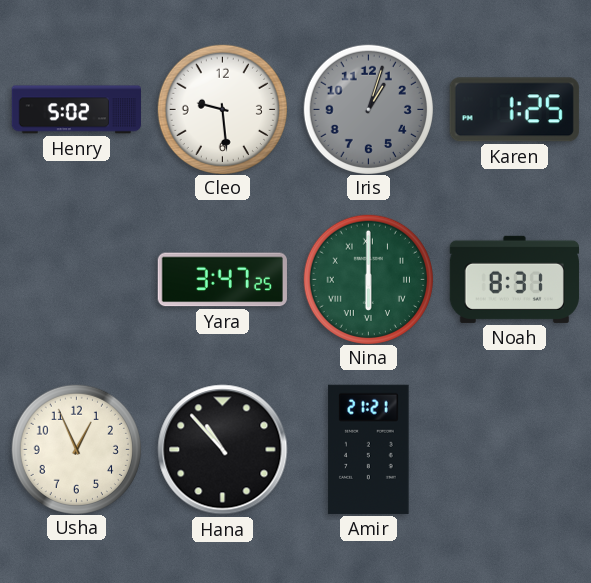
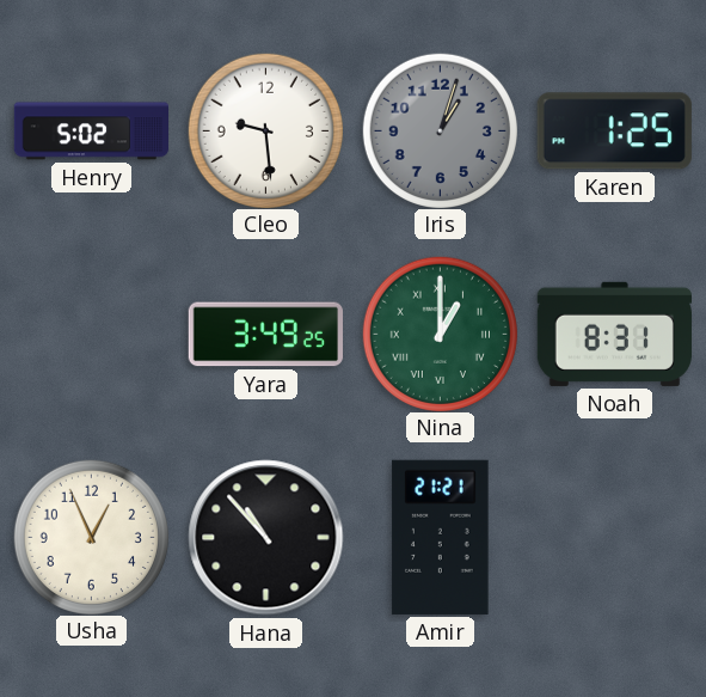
Yara: 3:47 -> 3:49
Nina: 6:00 -> 1:00
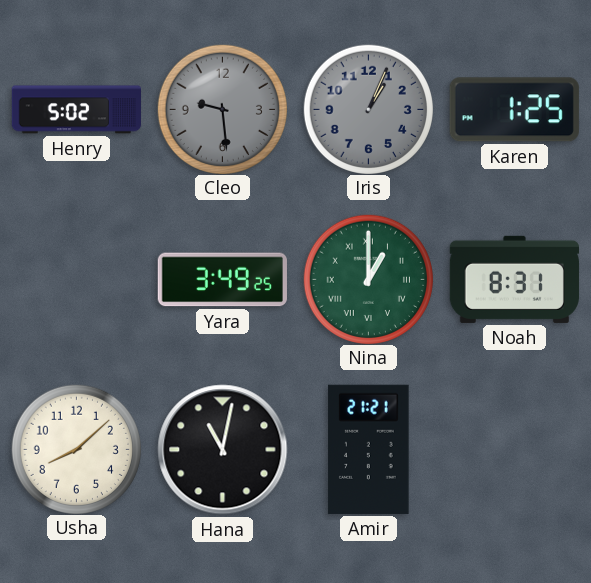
Cleo dial: white -> grey
Iris: 1:03 -> 1:04
Usha: 12:56 -> 8:08
Hana: 10:53 -> 11:02
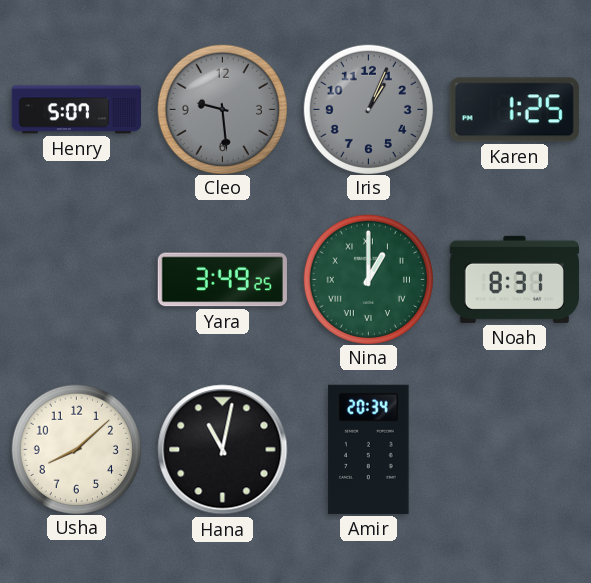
Henry: 5:02 -> 5:07
Amir: 21:21 -> 20:34
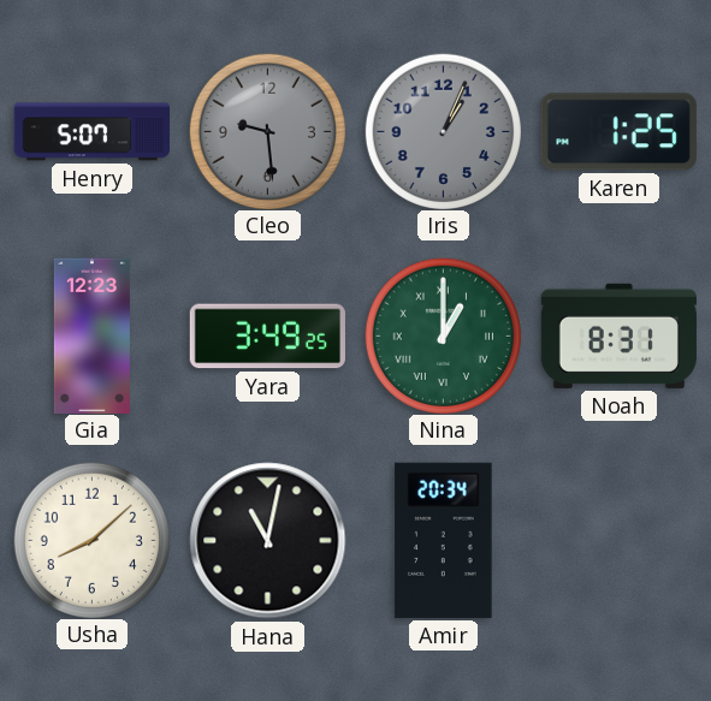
Gia: none -> 12:23
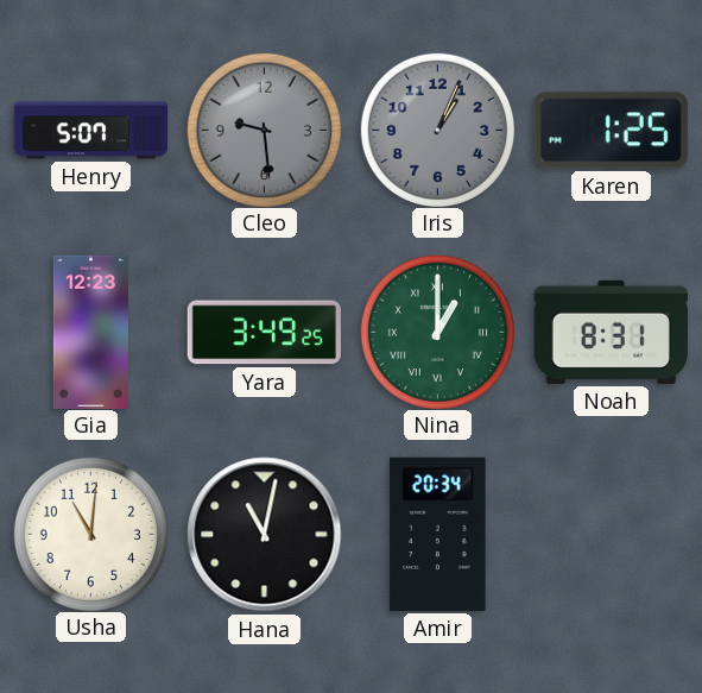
Usha: 8:08 -> 11:01
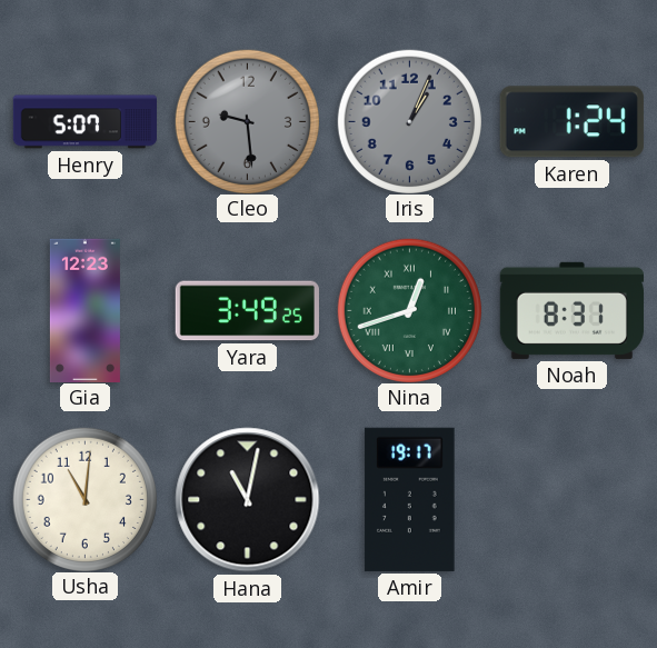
Karen: 1:25 -> 1:24
Nina: 1:00 -> 12:42
Amir: 20:34 -> 19:17
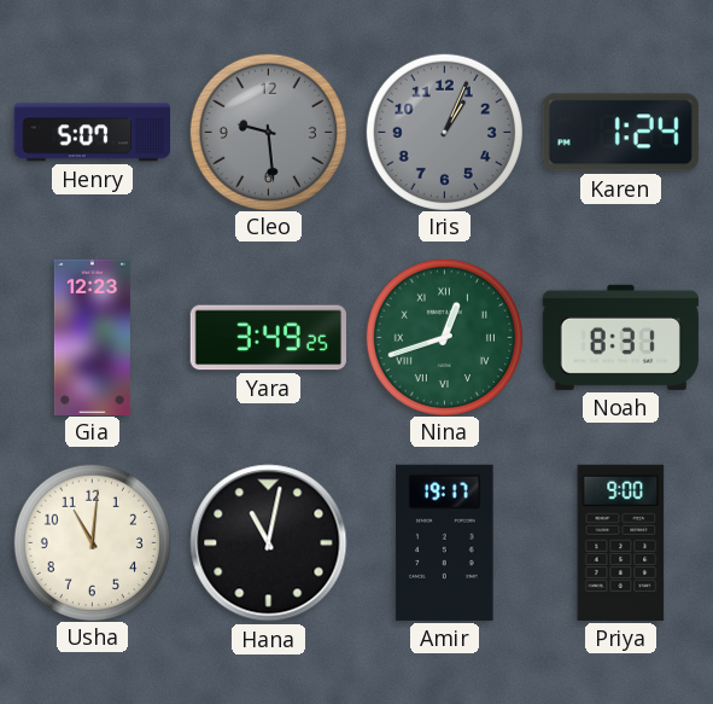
Priya: none -> 9:00
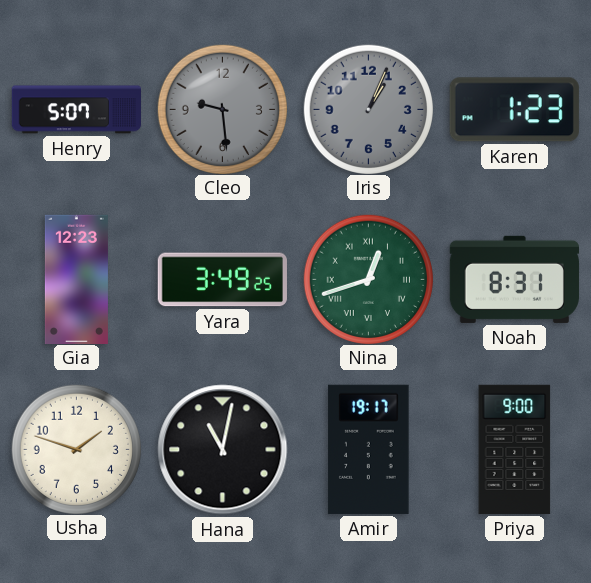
Karen: 1:24 -> 1:23
Usha: 11:01 -> 1:48
